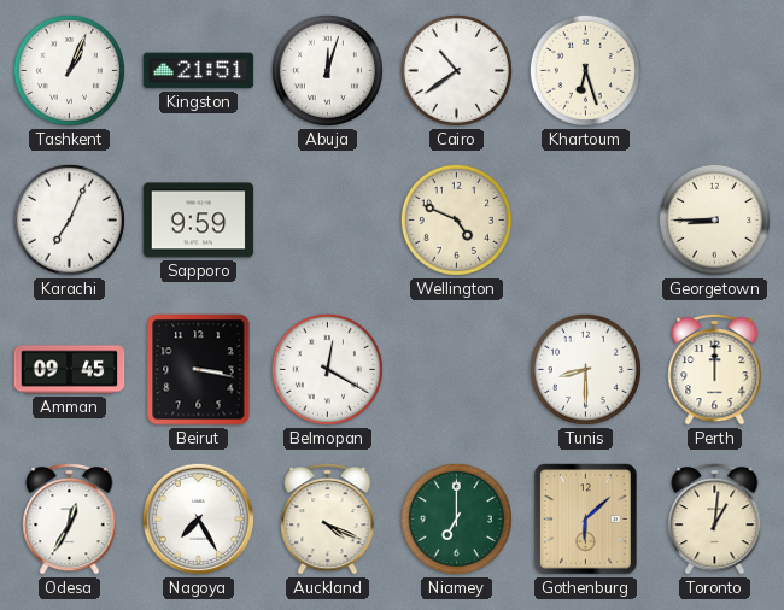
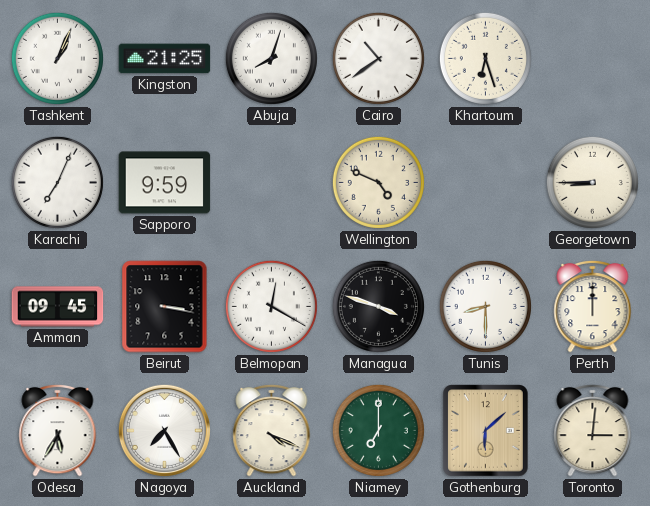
Kingston: 21:51 -> 21:25
Abuja: 12:03 -> 8:03
Managua: none -> 3:48
Odesa: 12:35 -> 5:35
Toronto: 1:01 -> 3:01
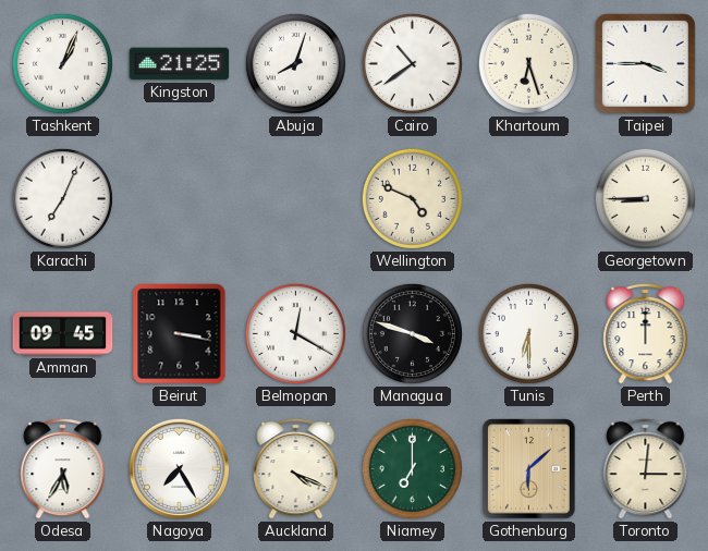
Taipei: none -> 3:45
Sapporo: 9:59 -> none
Tunis: 8:30 -> 6:30
